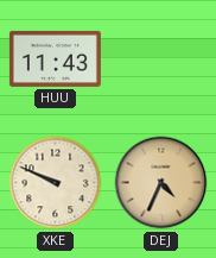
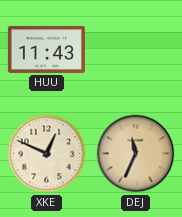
XKE: 9:49 -> 12:49
DEJ: 4:34 -> 11:34
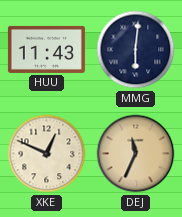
MMG: none -> 6:01
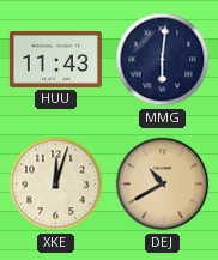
XKE: 12:49 -> 12:03
DEJ: 11:34 -> 10:40
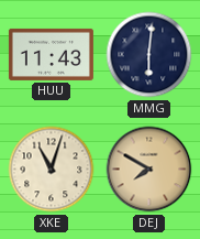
XKE: 12:03 -> 11:03
DEJ: 10:40 -> 7:50
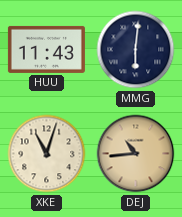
DEJ: 7:50 -> 10:44
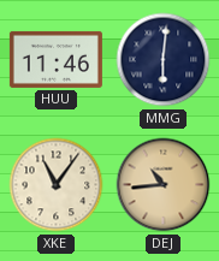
HUU: 11:43 -> 11:46
XKE: 11:03 -> 11:06
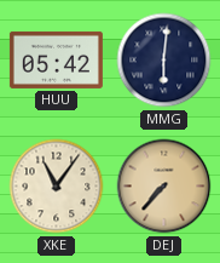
HUU: 11:46 -> 05:42
DEJ: 10:44 -> 7:37
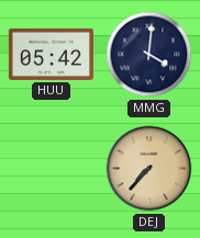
MMG: 6:01 -> 4:01
XKE: 11:06 -> none
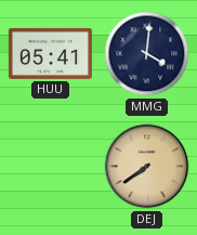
HUU: 05:42 -> 05:41
DEJ: 7:37 -> 7:39
